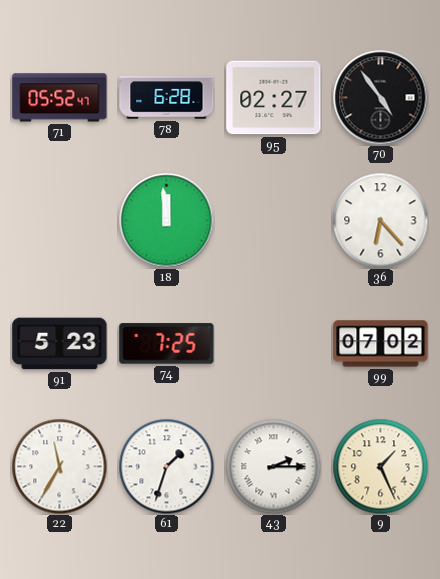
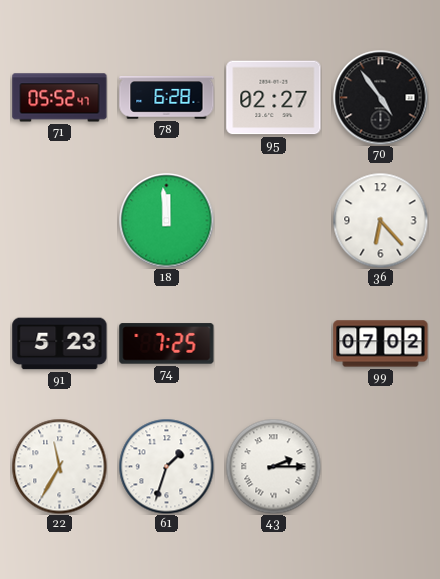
9: 1:26 -> none
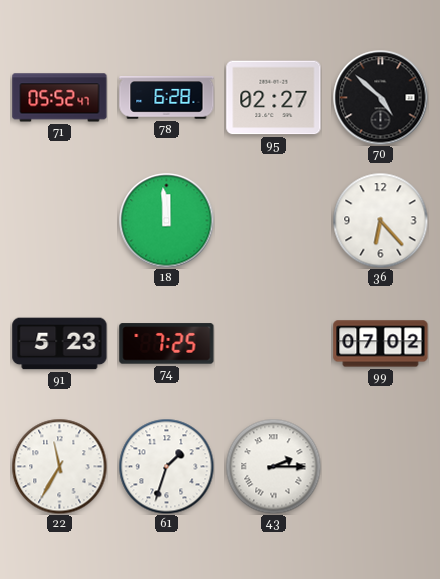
70: 4:54 -> 4:52
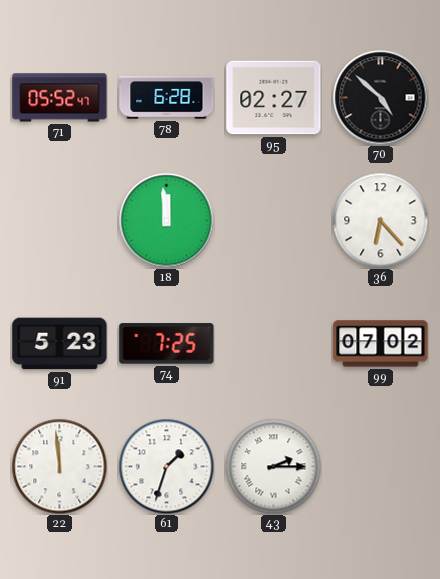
22: 11:35 -> 11:59
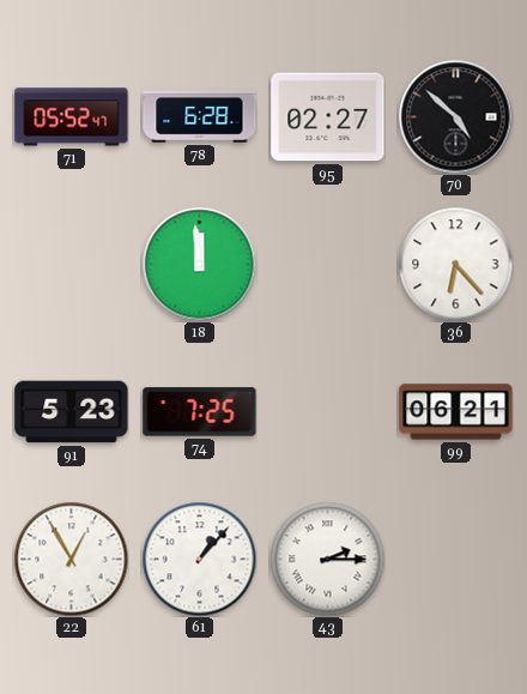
99: 07:02 -> 06:21
22: 11:59 -> 12:55
61: 1:33 -> 1:07
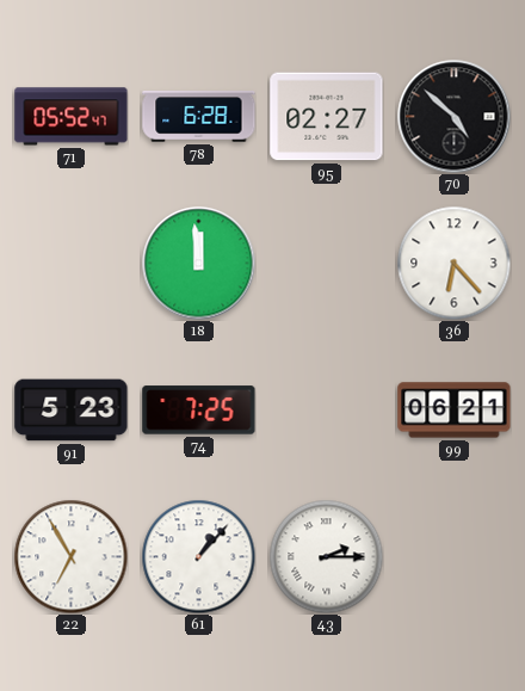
22: 12:55 -> 6:55
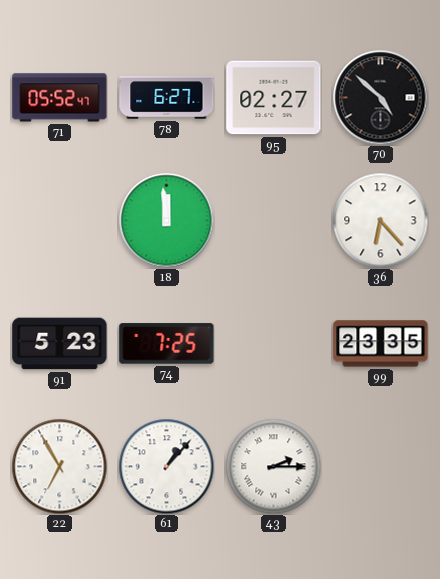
78: 6:28 -> 6:27
99: 06:21 -> 23:35
